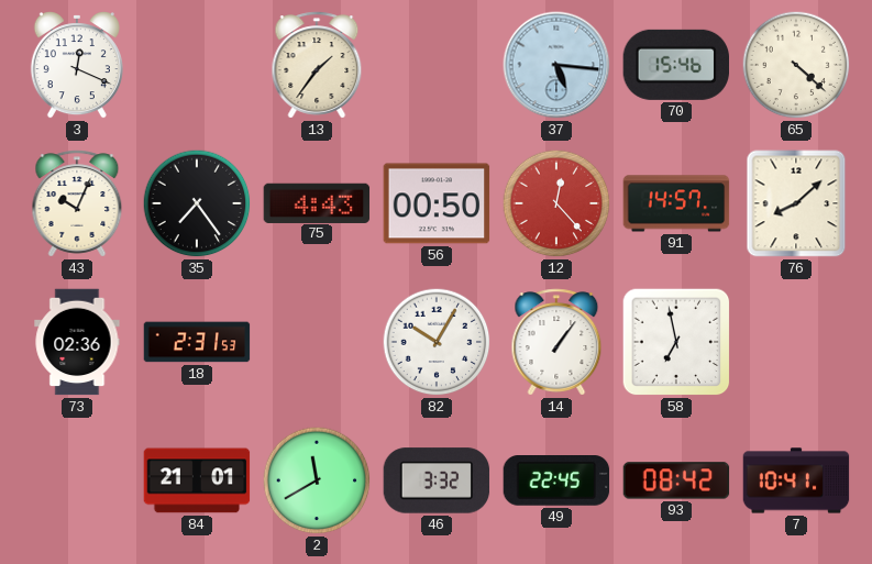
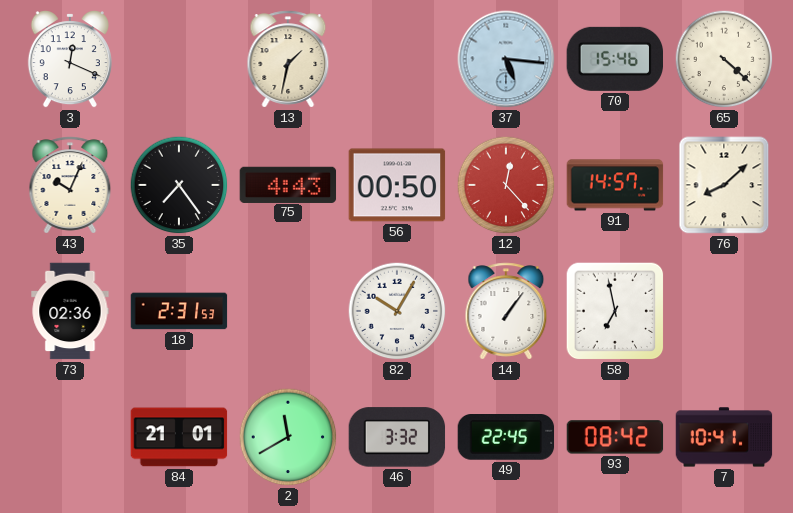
13: 1:36 -> 1:32
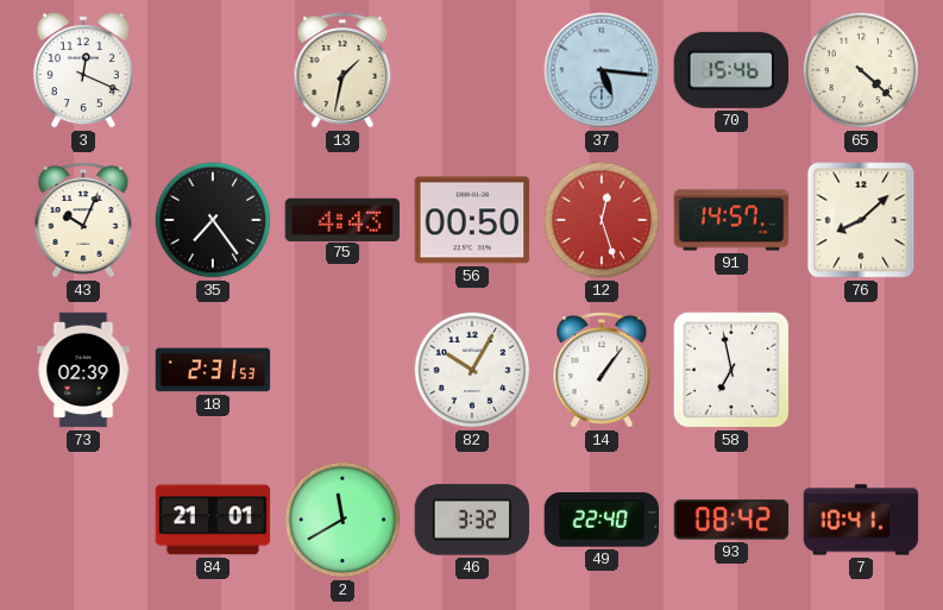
12: 12:23 -> 12:27
73: 02:36 -> 02:39
49: 22:45 -> 22:40
